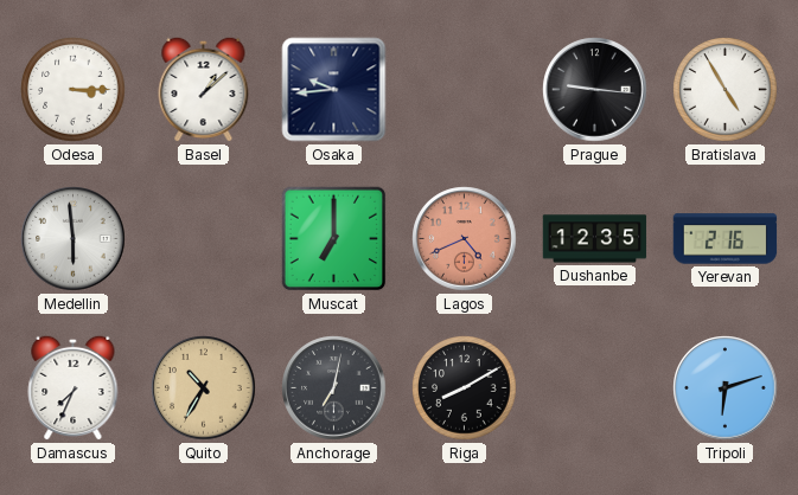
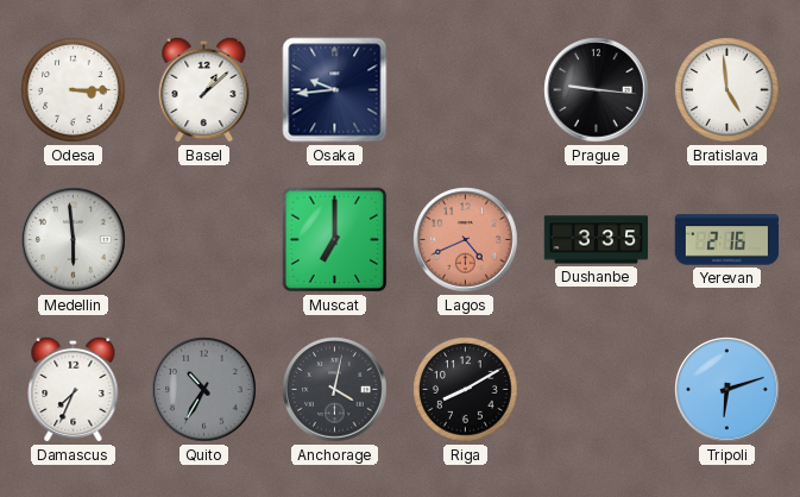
Bratislava: 4:55 -> 4:59
Dushanbe: 12:35 -> 3:35
Quito dial: champagne -> grey
Anchorage: 7:02 -> 4:02
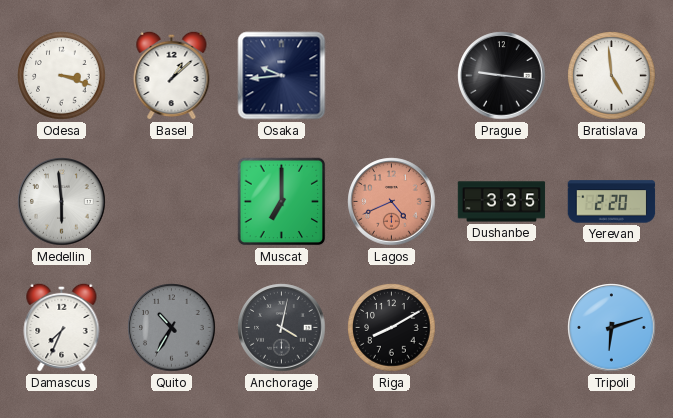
Odesa: 3:15 -> 3:18
Yerevan: 2:16 -> 2:20
